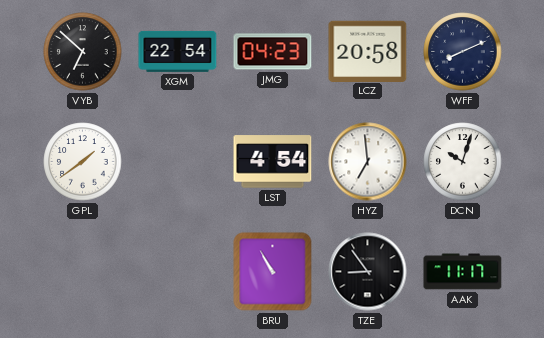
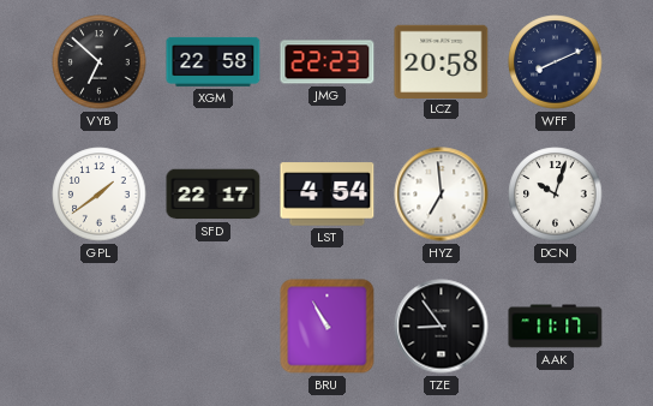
XGM: 22:54 -> 22:58
JMG: 04:23 -> 22:23
SFD: none -> 22:17
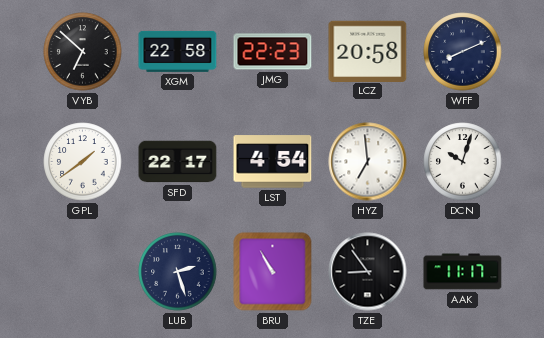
LUB: none -> 2:27
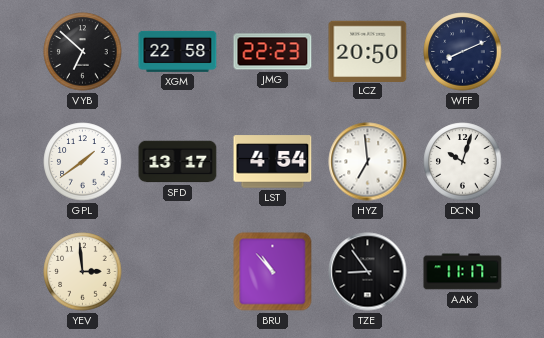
LCZ: 20:58 -> 20:50
SFD: 22:17 -> 13:17
YEV: none -> 2:59
LUB: 2:27 -> none
BRU: 10:55 -> 10:53
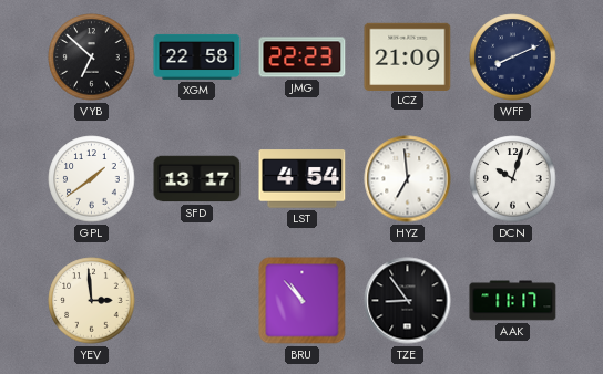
LCZ: 20:50 -> 21:09
